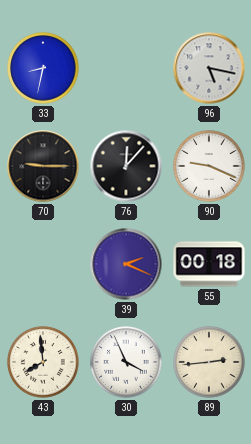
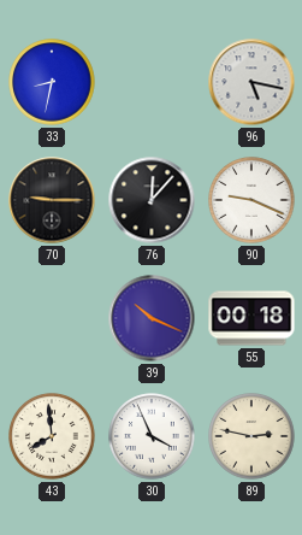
39: 2:19 -> 10:19
89: 2:44 -> 2:47
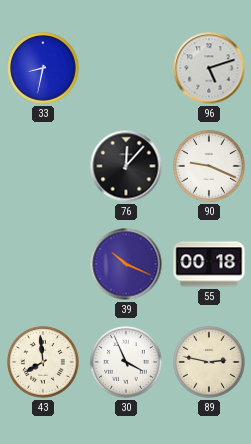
96: 5:17 -> 5:12
70: 9:15 -> none
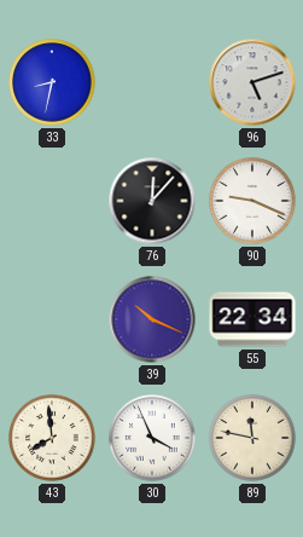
55: 00:18 -> 22:34
89: 2:47 -> 11:47
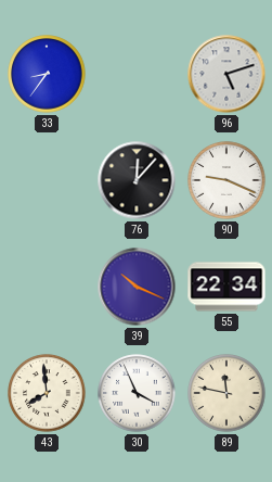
33: 8:32 -> 8:36
